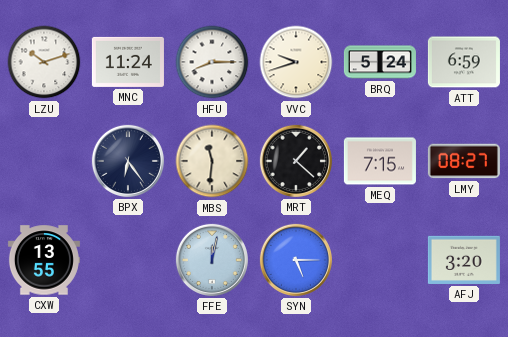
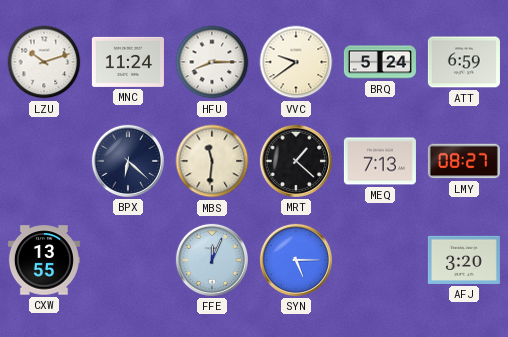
VVC: 9:42 -> 9:39
BPX: 6:24 -> 6:22
MEQ: 7:15 -> 7:13
FFE: 12:02 -> 12:04
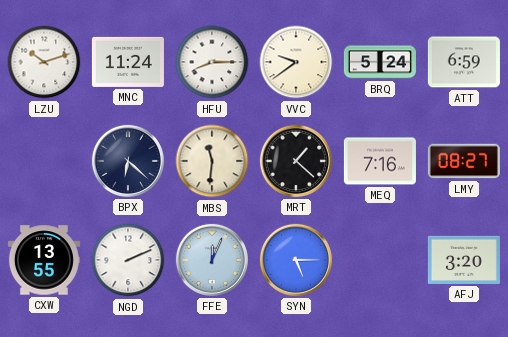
MEQ: 7:13 -> 7:16
NGD: none -> 2:11
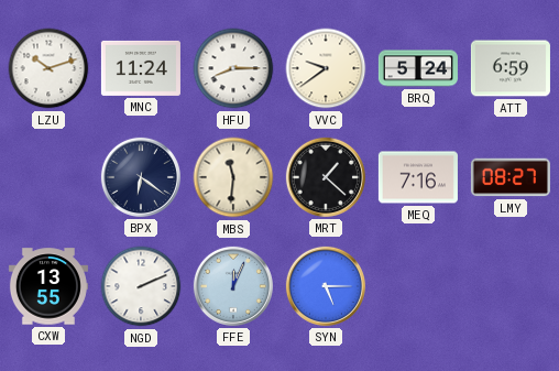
BPX: 6:22 -> 6:21
AFJ: 3:20 -> none
